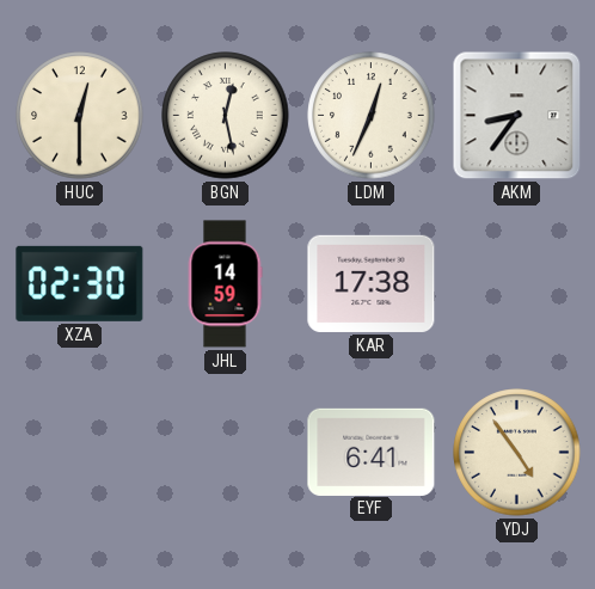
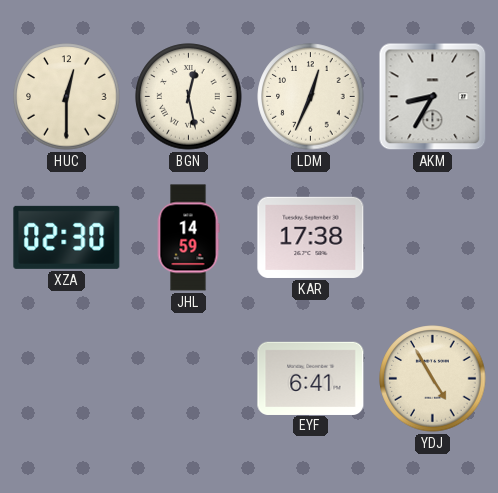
AKM: 8:36 -> 8:35
YDJ: 4:54 -> 4:55
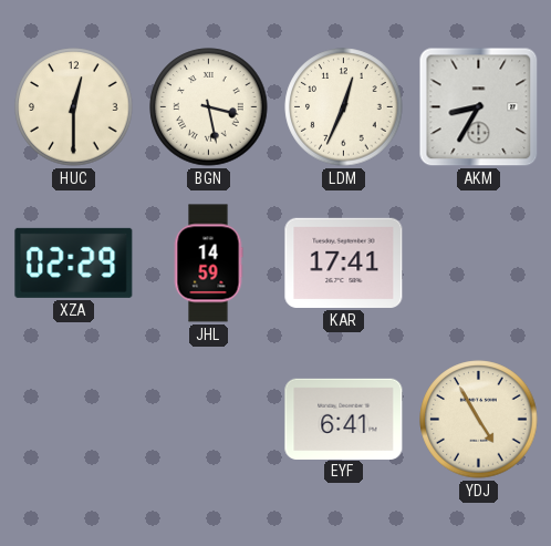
BGN: 12:28 -> 3:28
XZA: 02:30 -> 02:29
KAR: 17:38 -> 17:41
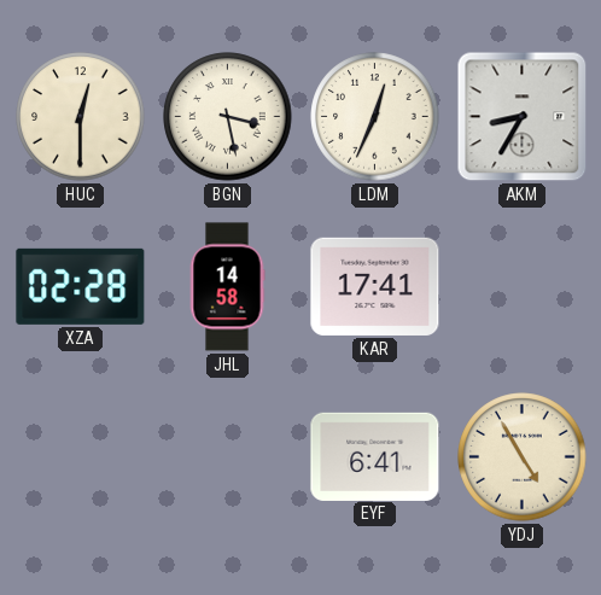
XZA: 02:29 -> 02:28
JHL: 14:59 -> 14:58
